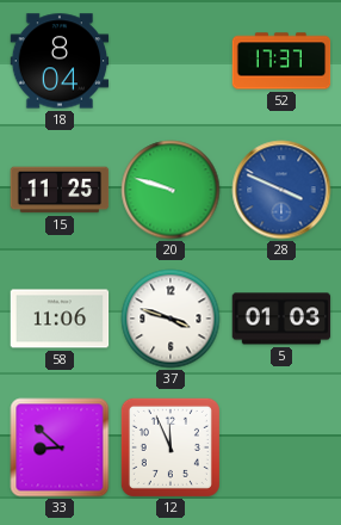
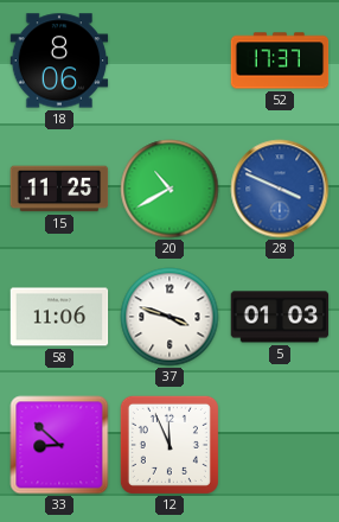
18: 8:04 -> 8:06
20: 9:48 -> 10:40
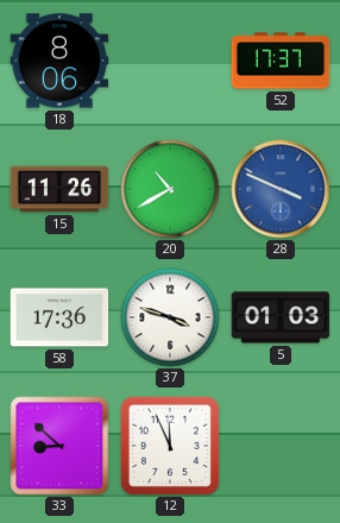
15: 11:25 -> 11:26
58: 11:06 -> 17:36
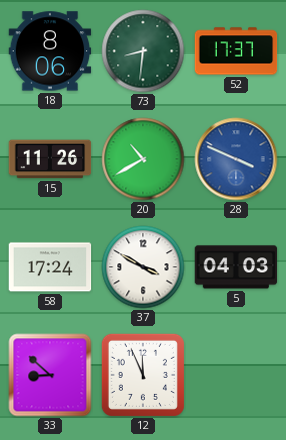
73: none -> 8:31
58: 17:36 -> 17:24
37: 3:48 -> 3:50
5: 01:03 -> 04:03
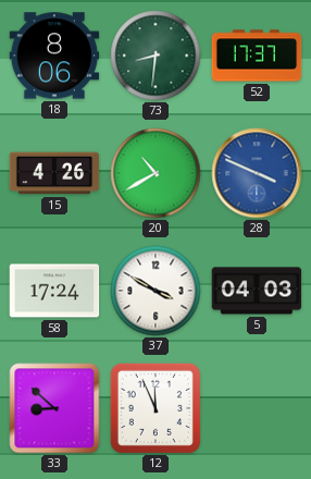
15: 11:26 -> 4:26
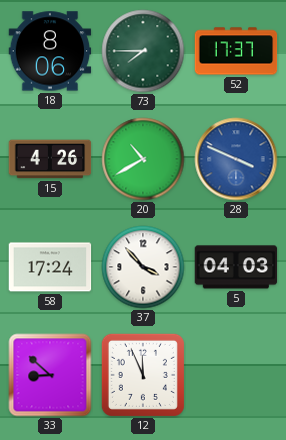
73: 8:31 -> 7:45
37: 3:50 -> 3:53
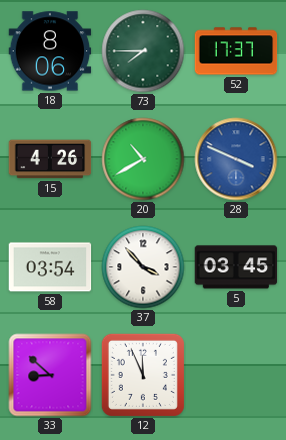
58: 17:24 -> 03:54
5: 04:03 -> 03:45
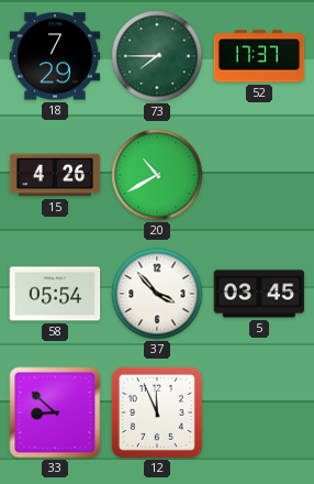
18: 8:06 -> 7:29
28: 3:49 -> none
58: 03:54 -> 05:54
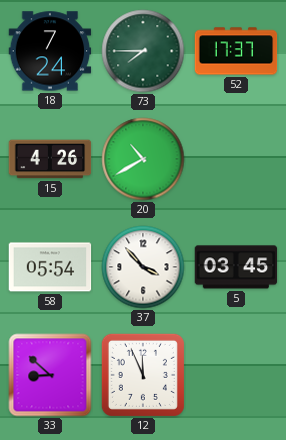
18: 7:29 -> 7:24
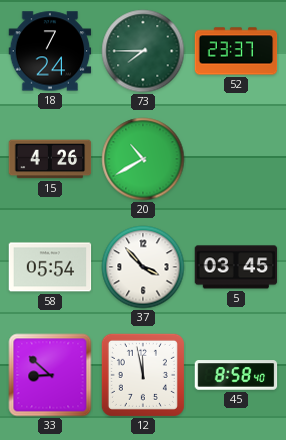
52: 17:37 -> 23:37
12: 11:56 -> 11:58
45: none -> 8:58
